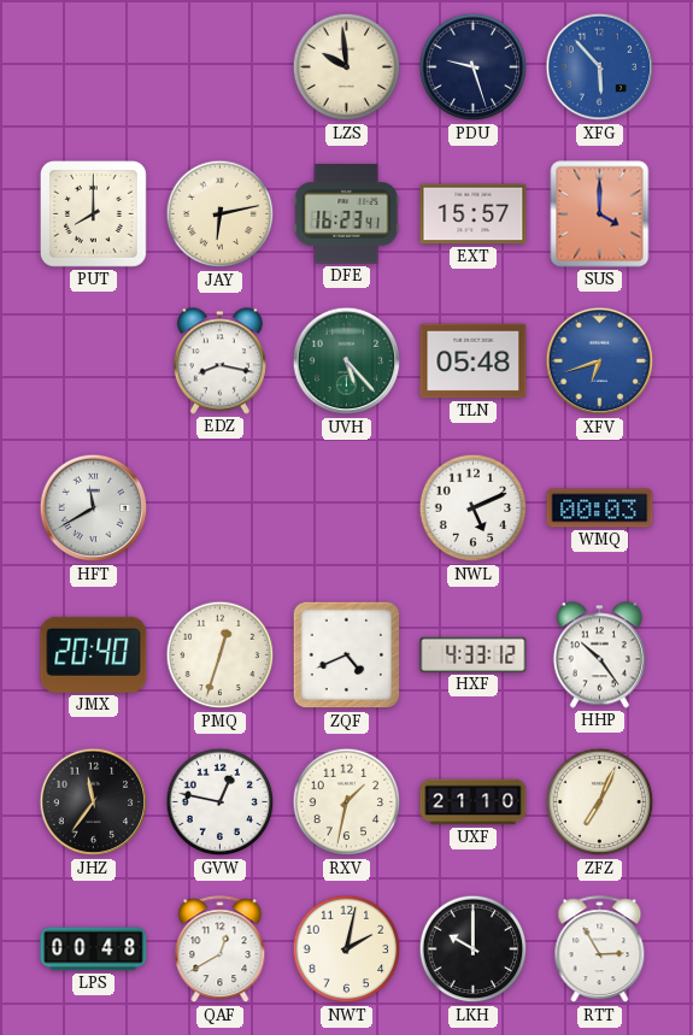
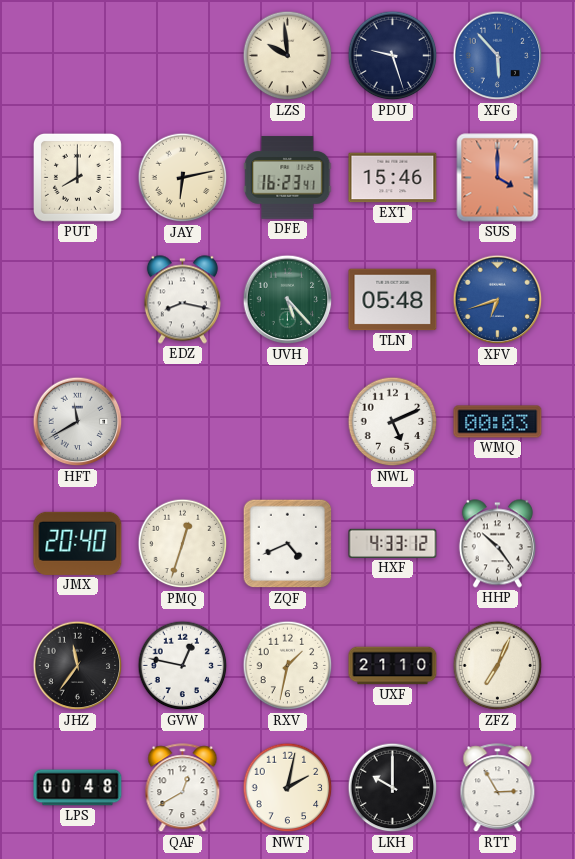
EXT: 15:57 -> 15:46
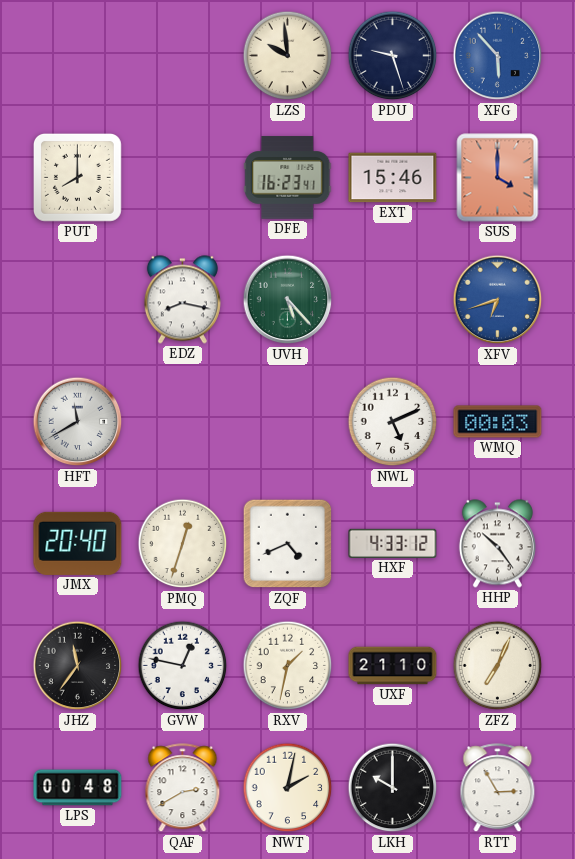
JAY: 6:13 -> none
TLN: 05:48 -> none
QAF: 12:40 -> 2:40
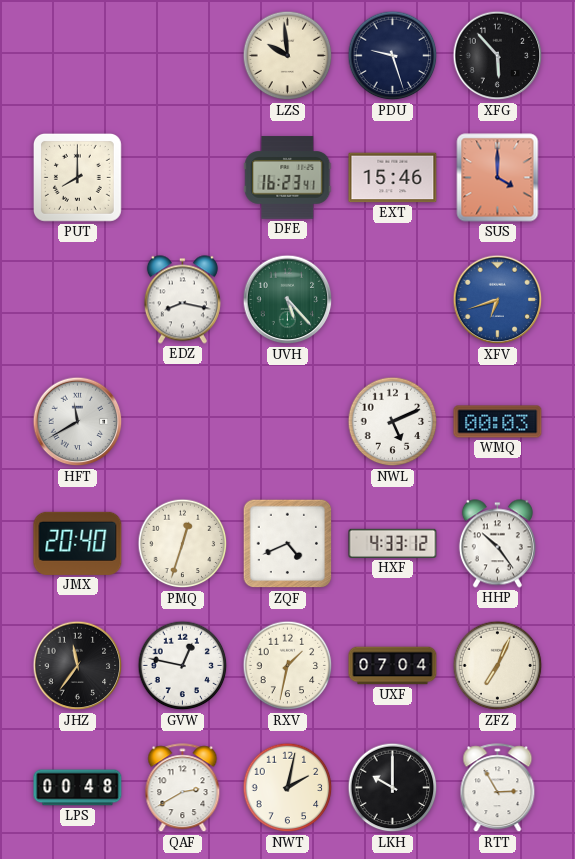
XFG dial: blue -> black
UXF: 21:10 -> 07:04
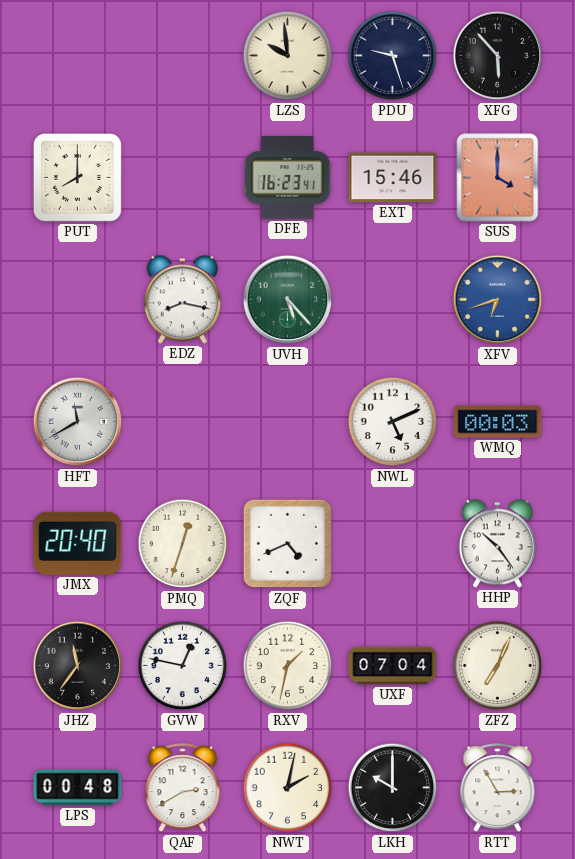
HXF: 4:33 -> none
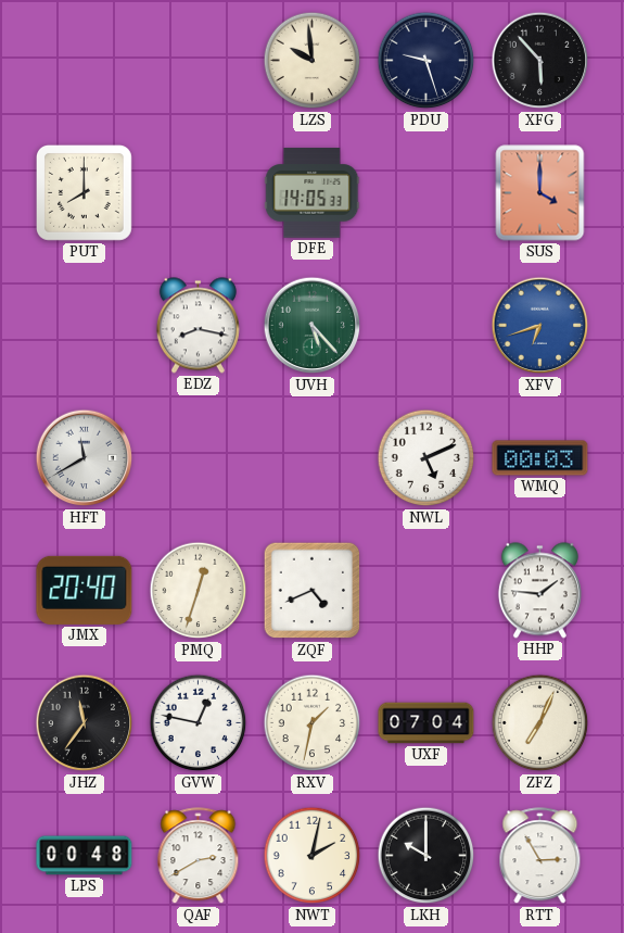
DFE: 16:23 -> 14:05
EXT: 15:46 -> none
HHP: 10:24 -> 1:46
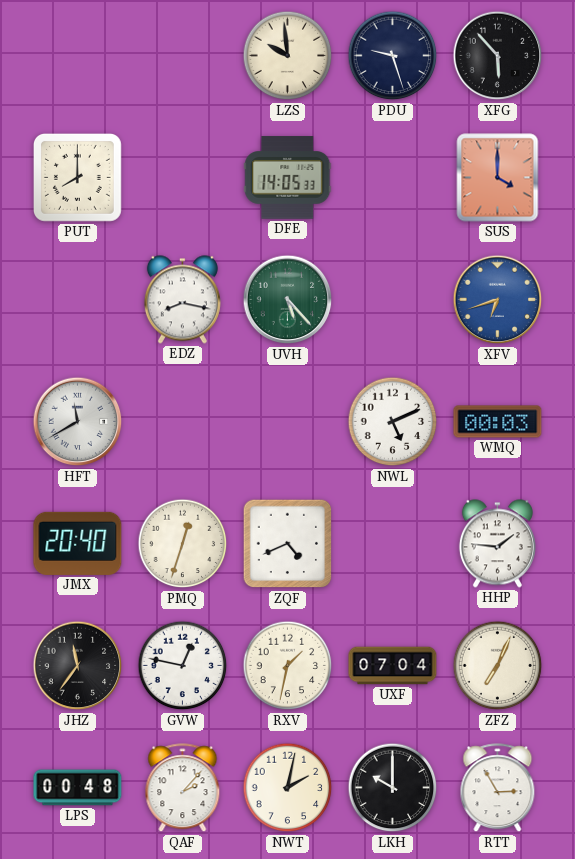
QAF: 2:40 -> 2:07
